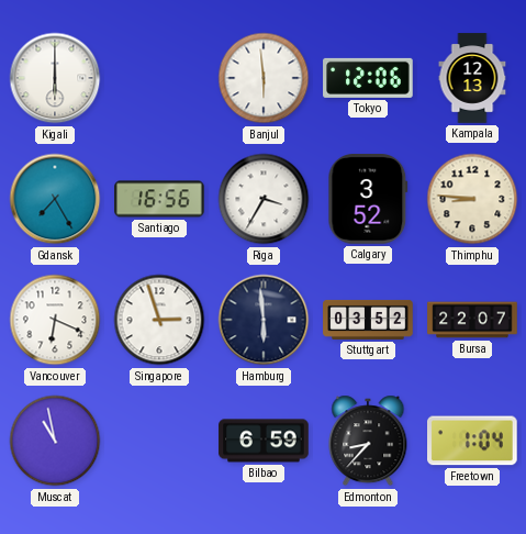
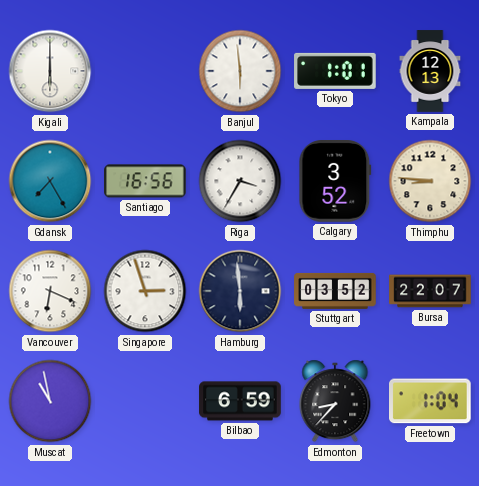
Tokyo: 12:06 -> 1:01
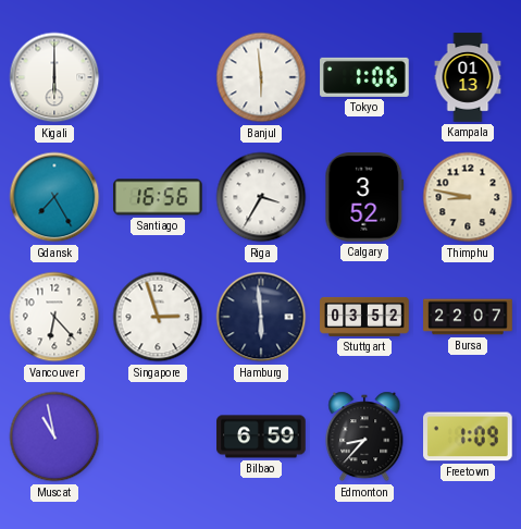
Tokyo: 1:01 -> 1:06
Kampala: 12:13 -> 01:13
Thimphu: 8:46 -> 8:47
Vancouver: 6:19 -> 6:23
Freetown: 1:04 -> 1:09
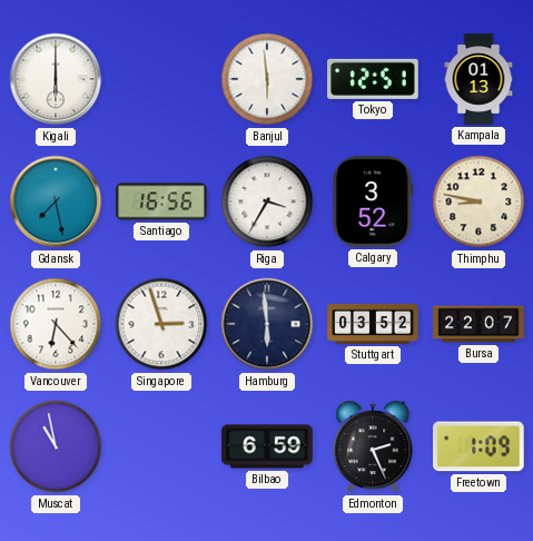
Tokyo: 1:06 -> 12:51
Gdansk: 7:25 -> 7:28
Edmonton: 8:37 -> 2:26
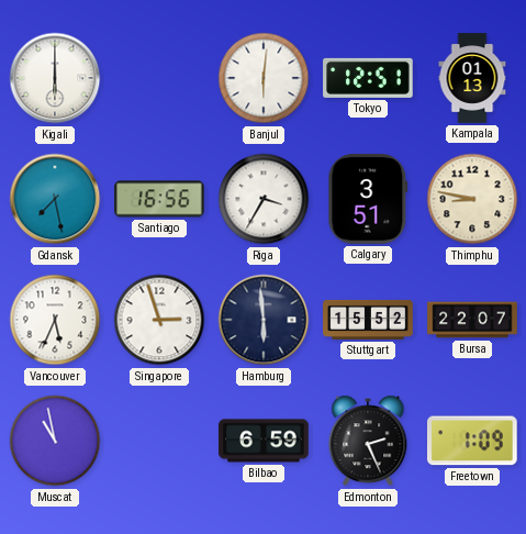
Banjul: 5:59 -> 6:01
Calgary: 3:52 -> 3:51
Vancouver: 6:23 -> 5:34
Stuttgart: 03:52 -> 15:52
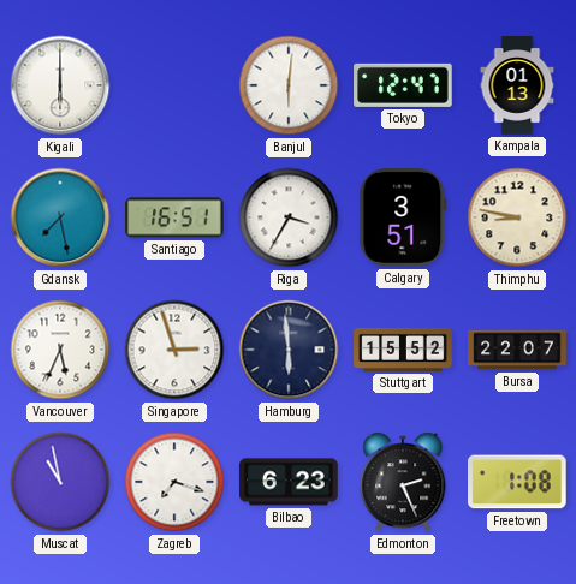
Tokyo: 12:51 -> 12:47
Santiago: 16:56 -> 16:51
Zagreb: none -> 7:18
Bilbao: 6:59 -> 6:23
Freetown: 1:09 -> 1:08
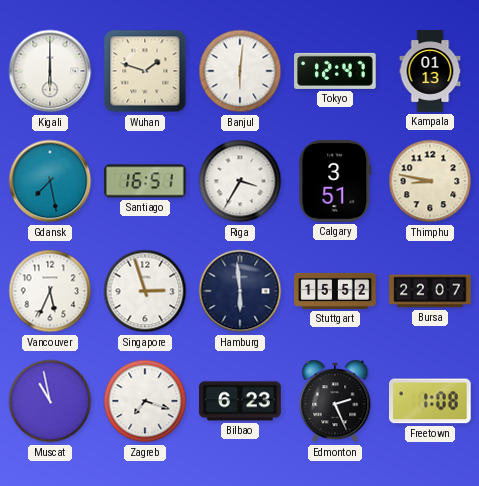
Wuhan: none -> 1:48
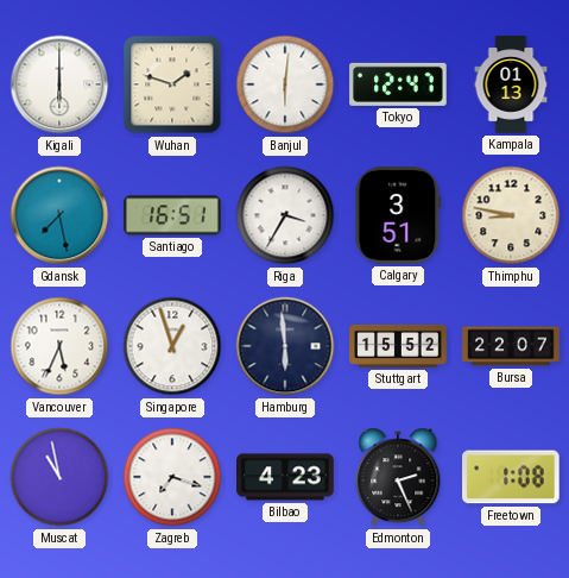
Singapore: 2:57 -> 12:57
Bilbao: 6:23 -> 4:23
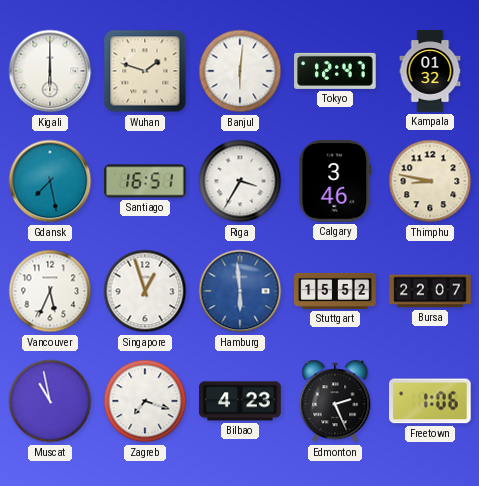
Kampala: 01:13 -> 01:32
Calgary: 3:51 -> 3:46
Hamburg dial: navy -> blue
Freetown: 1:08 -> 1:06
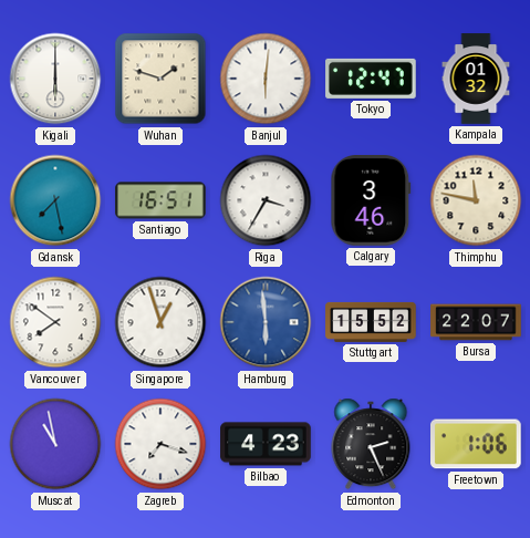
Thimphu: 8:47 -> 11:47
Vancouver: 5:34 -> 7:51
